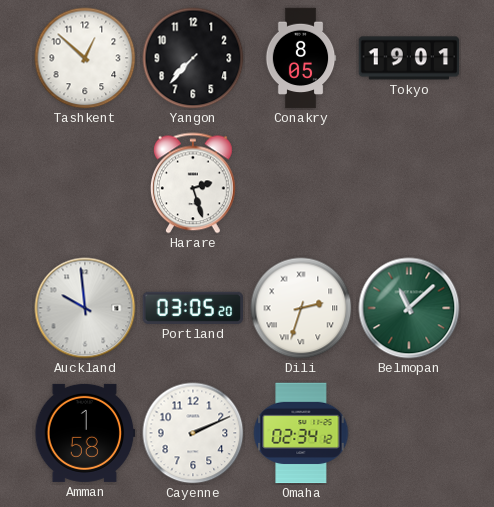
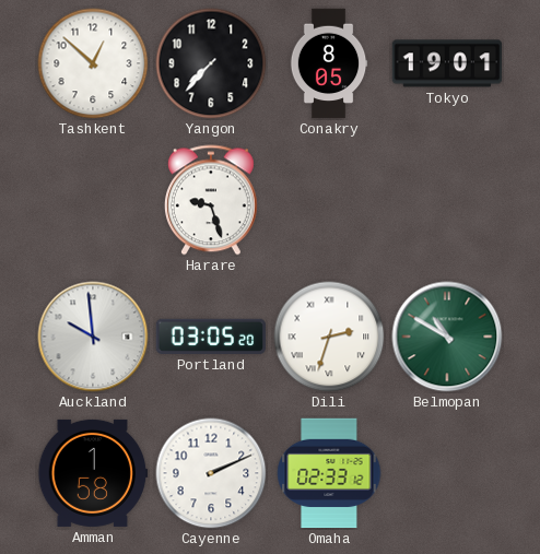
Harare: 2:27 -> 9:27
Belmopan: 11:08 -> 10:50
Omaha: 02:34 -> 02:33
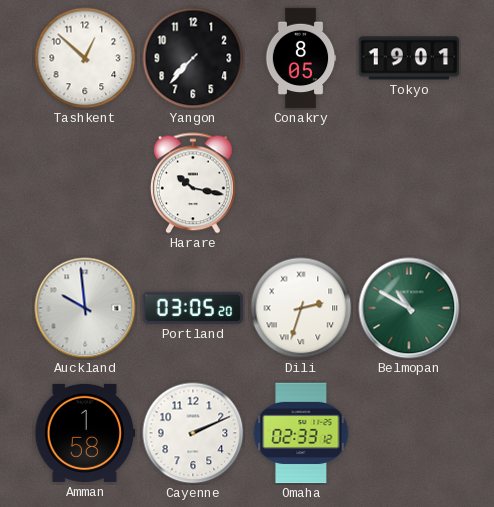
Harare: 9:27 -> 10:17
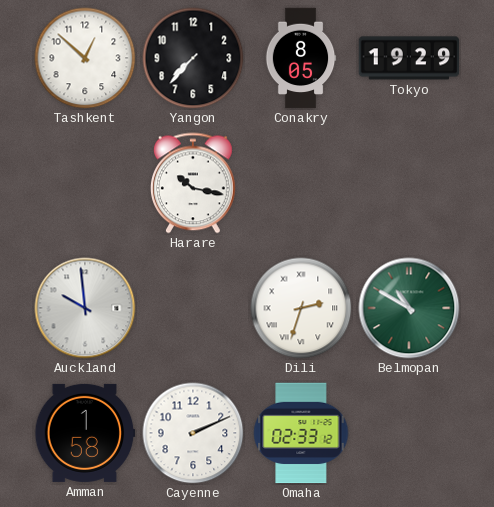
Tokyo: 19:01 -> 19:29
Portland: 03:05 -> none
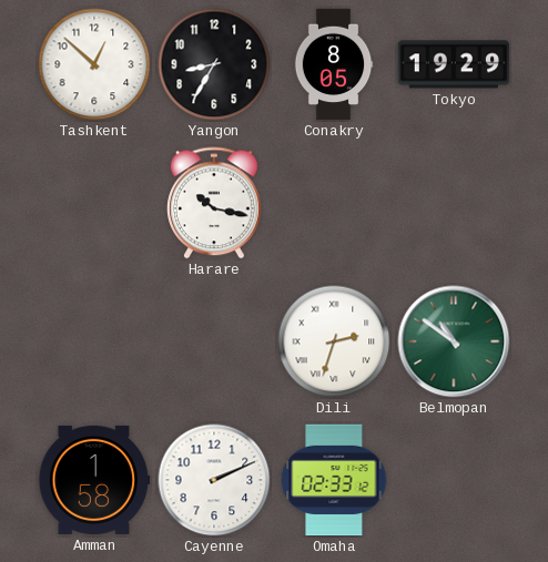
Yangon: 7:37 -> 8:35
Auckland: 9:59 -> none
Belmopan: 10:50 -> 10:51
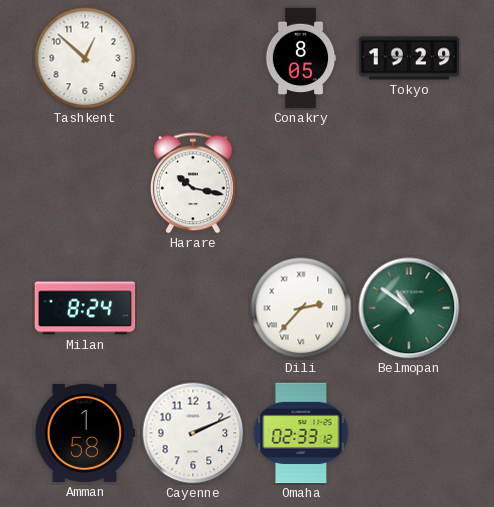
Yangon: 8:35 -> none
Milan: none -> 8:24
Dili: 2:33 -> 2:37
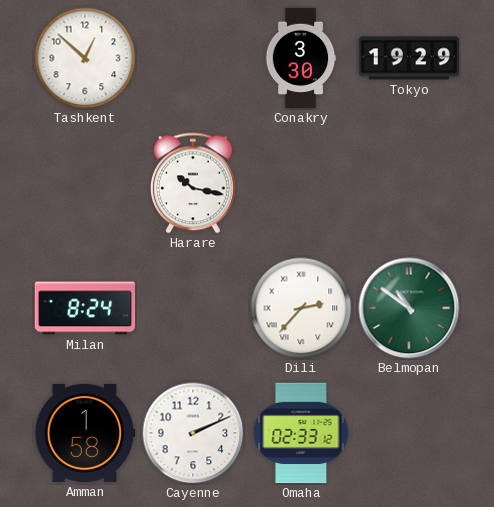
Conakry: 8:05 -> 3:30
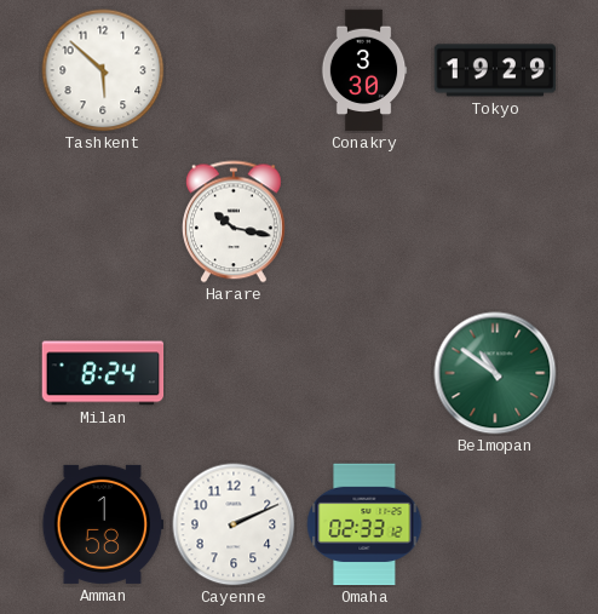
Tashkent: 12:52 -> 5:52
Dili: 2:37 -> none
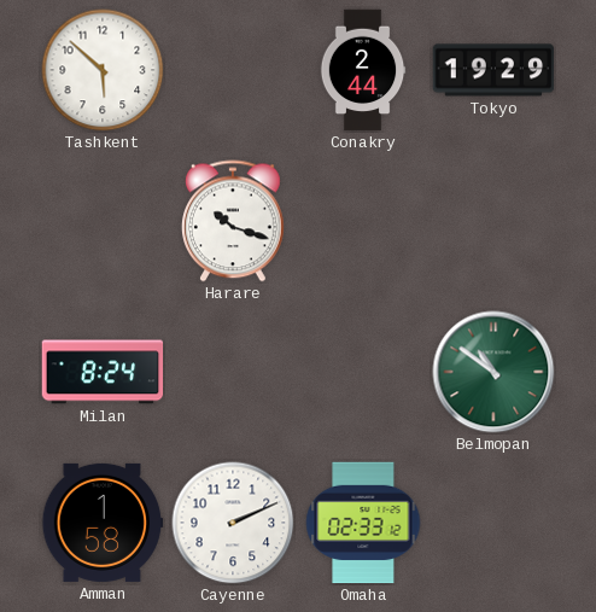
Conakry: 3:30 -> 2:44
Harare: 10:17 -> 10:18
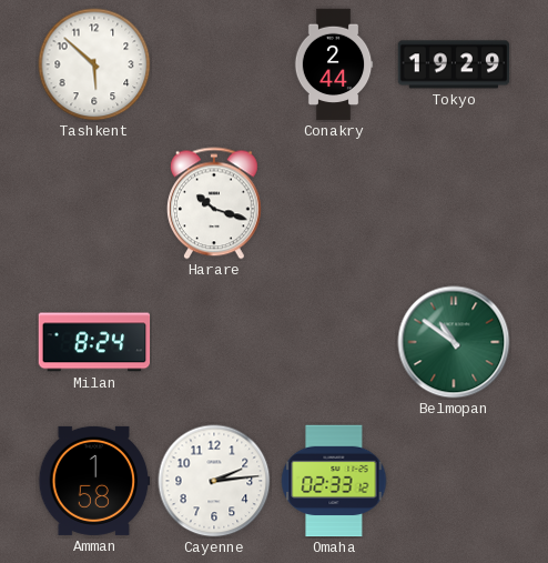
Cayenne: 2:11 -> 2:14
